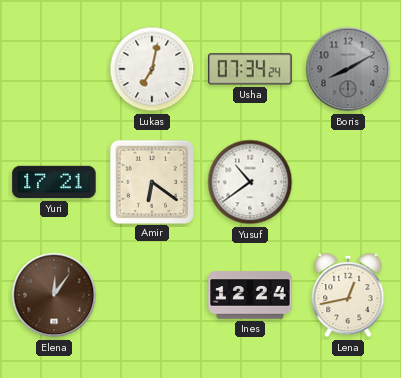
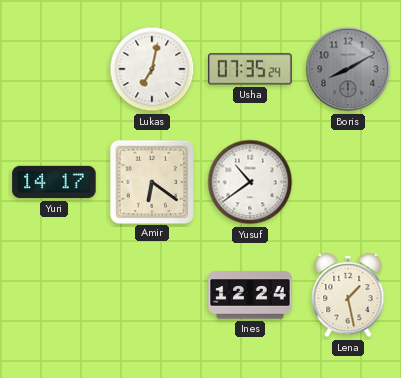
Usha: 07:34 -> 07:35
Yuri: 17:21 -> 14:17
Elena: 12:06 -> none
Lena: 12:43 -> 1:28
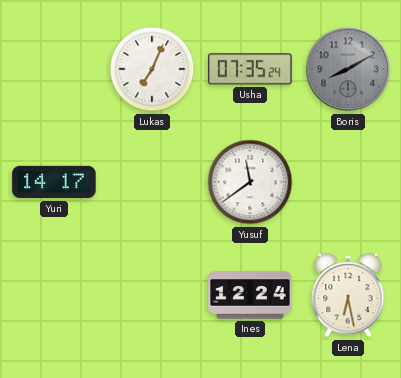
Lukas: 7:02 -> 7:04
Amir: 6:21 -> none
Yusuf: 10:39 -> 11:39
Lena: 1:28 -> 6:28
